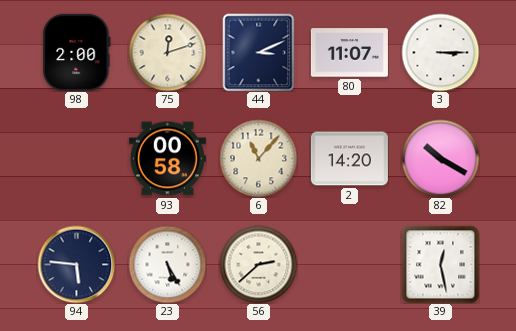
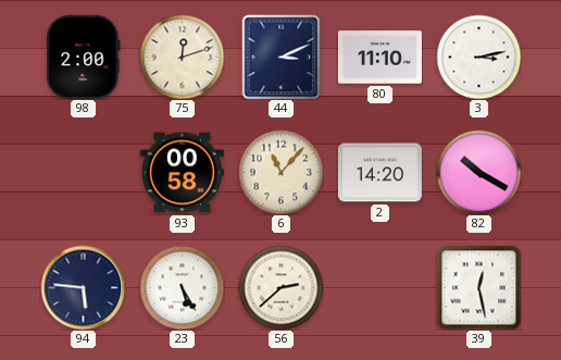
80: 11:07 -> 11:10
3: 3:15 -> 3:13
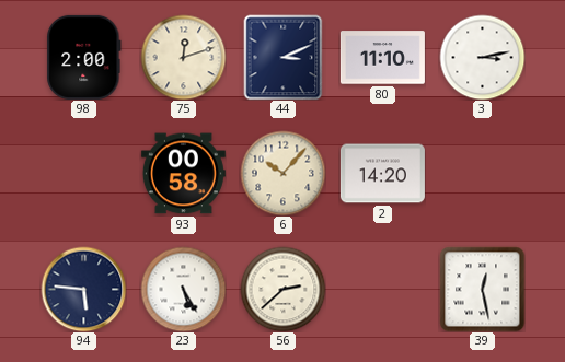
6: 11:07 -> 10:07
82: 10:20 -> none
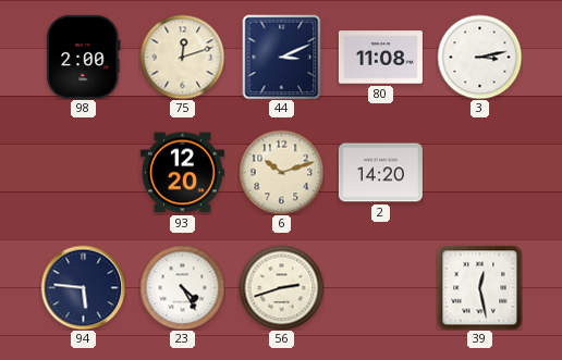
80: 11:10 -> 11:08
93: 00:58 -> 12:20
6: 10:07 -> 10:12
23: 5:25 -> 4:25
56: 2:38 -> 2:42
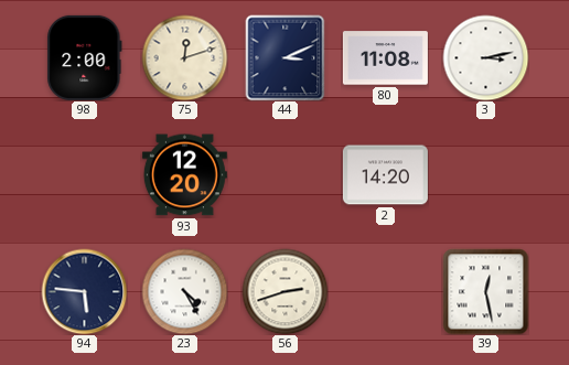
6: 10:12 -> none
